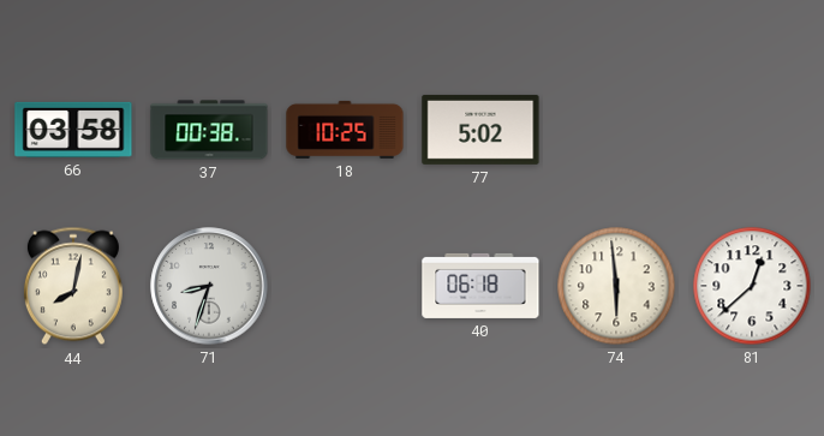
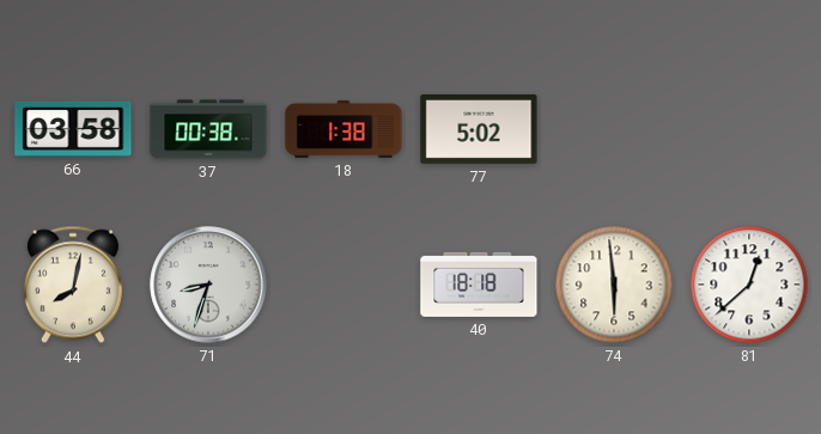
18: 10:25 -> 1:38
40: 06:18 -> 18:18
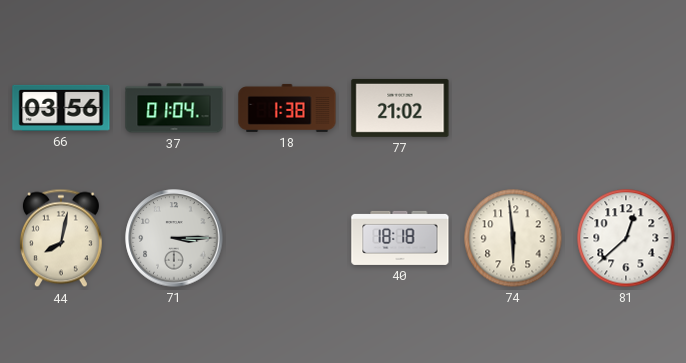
66: 03:58 -> 03:56
37: 00:38 -> 01:04
77: 5:02 -> 21:02
71: 8:33 -> 3:15
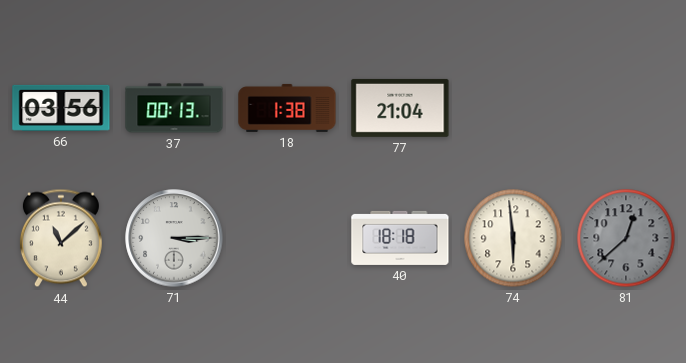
37: 01:04 -> 00:13
77: 21:02 -> 21:04
44: 8:02 -> 11:08
81 dial: white -> grey
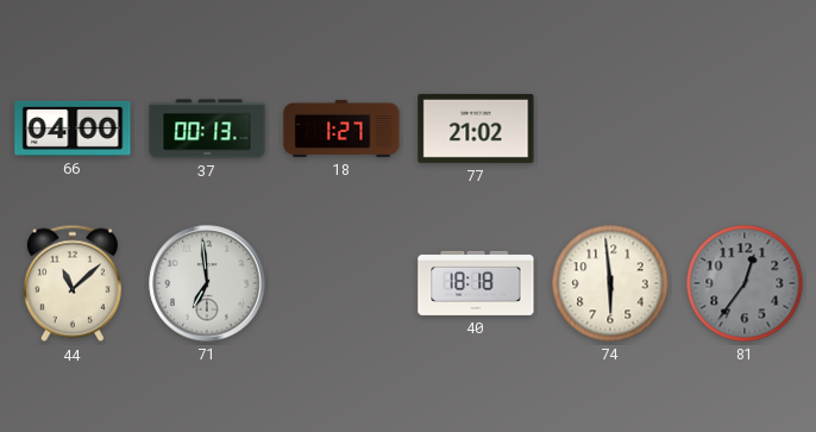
66: 03:56 -> 04:00
18: 1:38 -> 1:27
77: 21:04 -> 21:02
71: 3:15 -> 6:59
81: 12:38 -> 12:36
